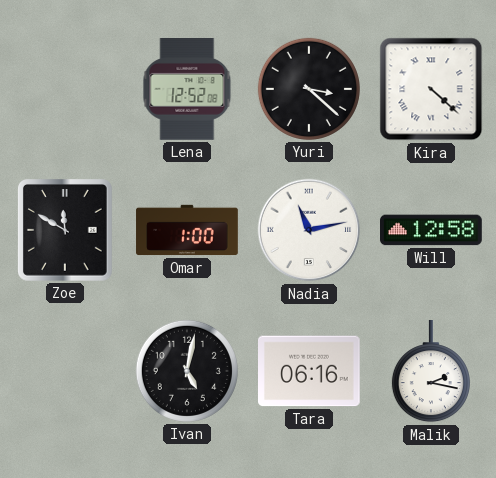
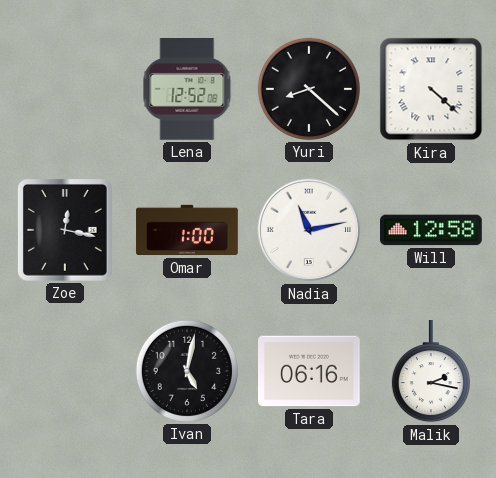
Yuri: 3:22 -> 8:22
Zoe: 11:50 -> 12:17
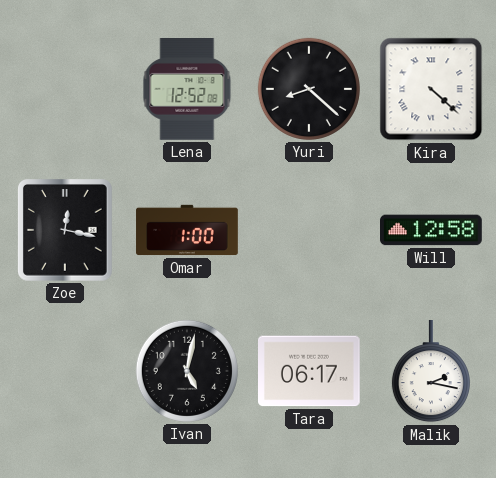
Nadia: 11:13 -> none
Tara: 06:16 -> 06:17
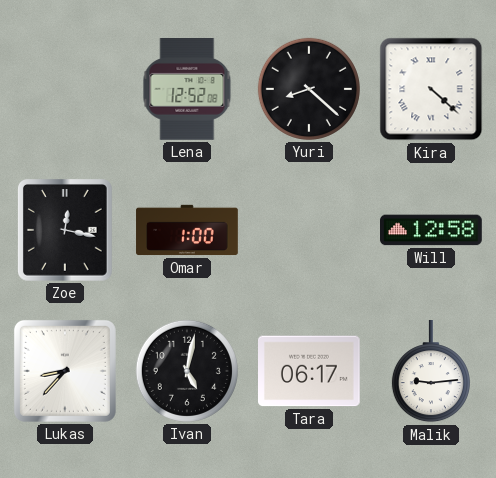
Lukas: none -> 8:37
Malik: 2:17 -> 9:14
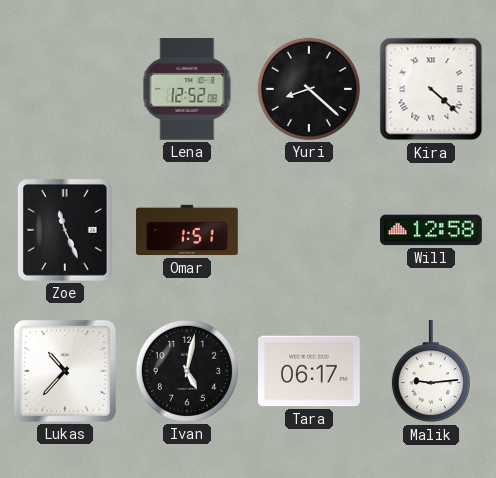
Zoe: 12:17 -> 11:26
Omar: 1:00 -> 1:51
Lukas: 8:37 -> 10:37
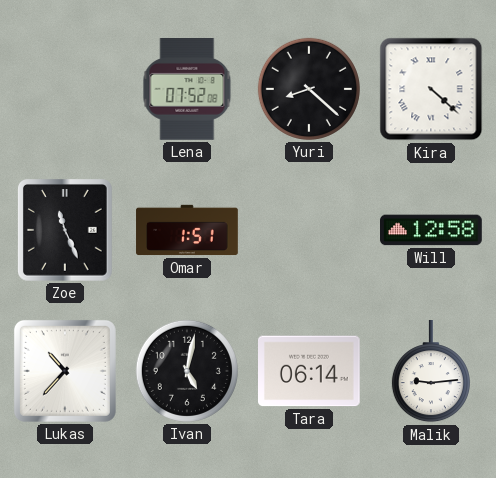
Lena: 12:52 -> 07:52
Tara: 06:17 -> 06:14
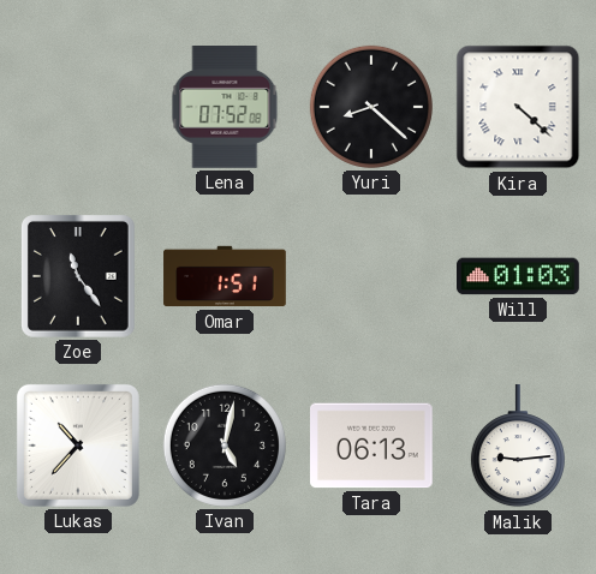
Zoe: 11:26 -> 11:24
Will: 12:58 -> 01:03
Tara: 06:14 -> 06:13
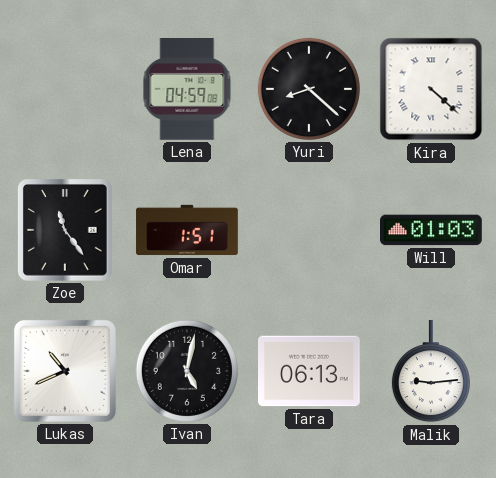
Lena: 07:52 -> 04:59
Lukas: 10:37 -> 10:41
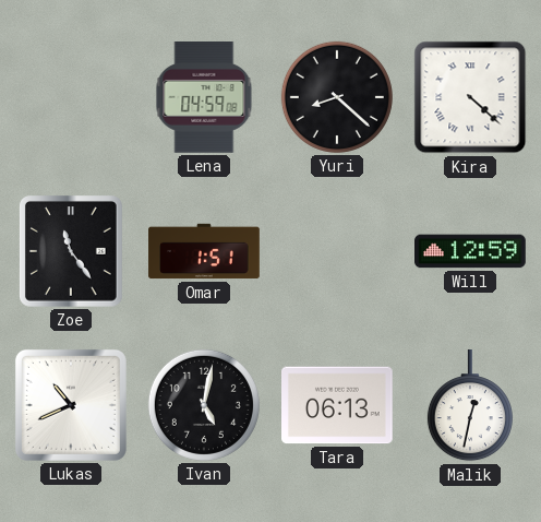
Will: 01:03 -> 12:59
Malik: 9:14 -> 12:32
